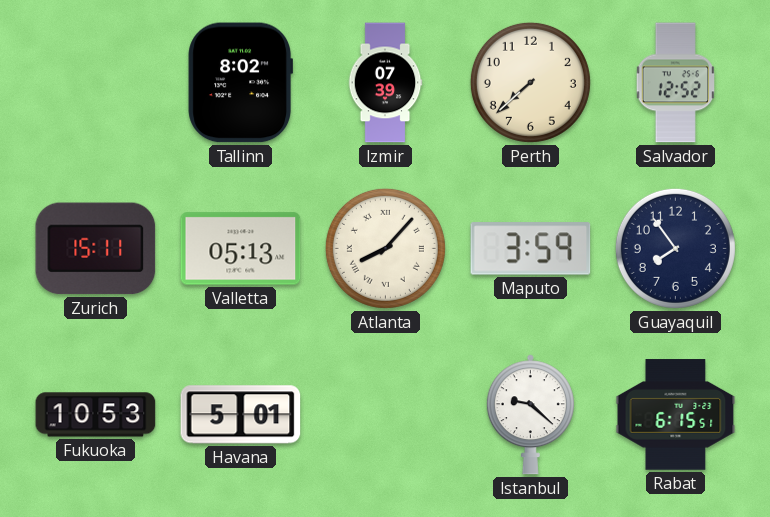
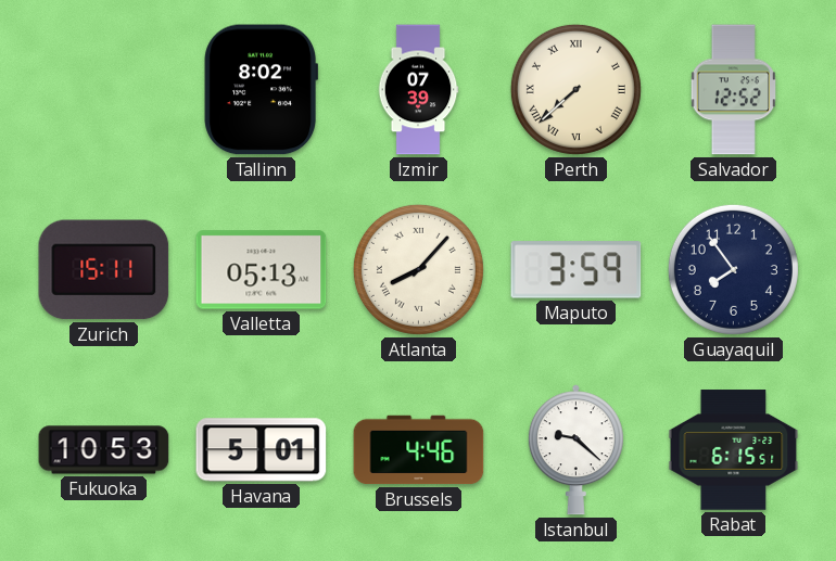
Perth numerals: Arabic -> Roman
Brussels: none -> 4:46
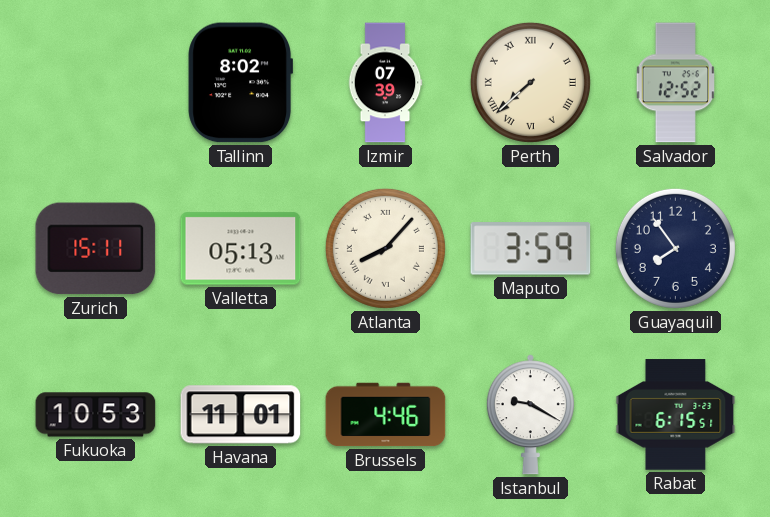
Havana: 5:01 -> 11:01
Istanbul: 9:22 -> 9:20
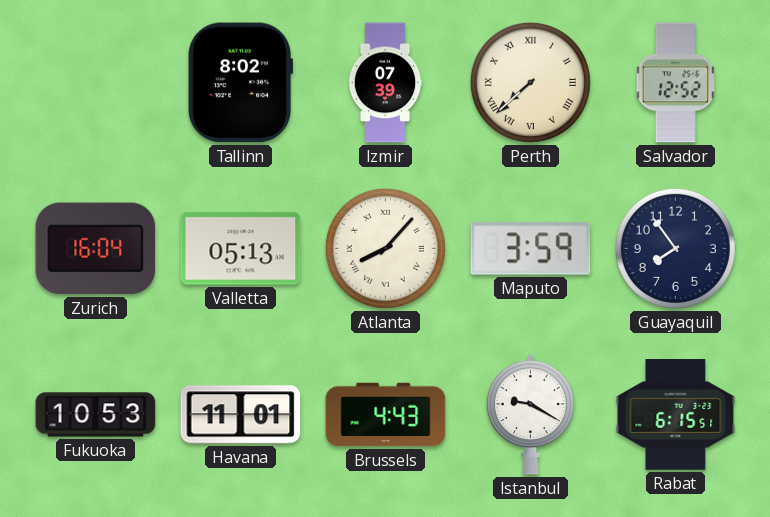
Zurich: 15:11 -> 16:04
Brussels: 4:46 -> 4:43
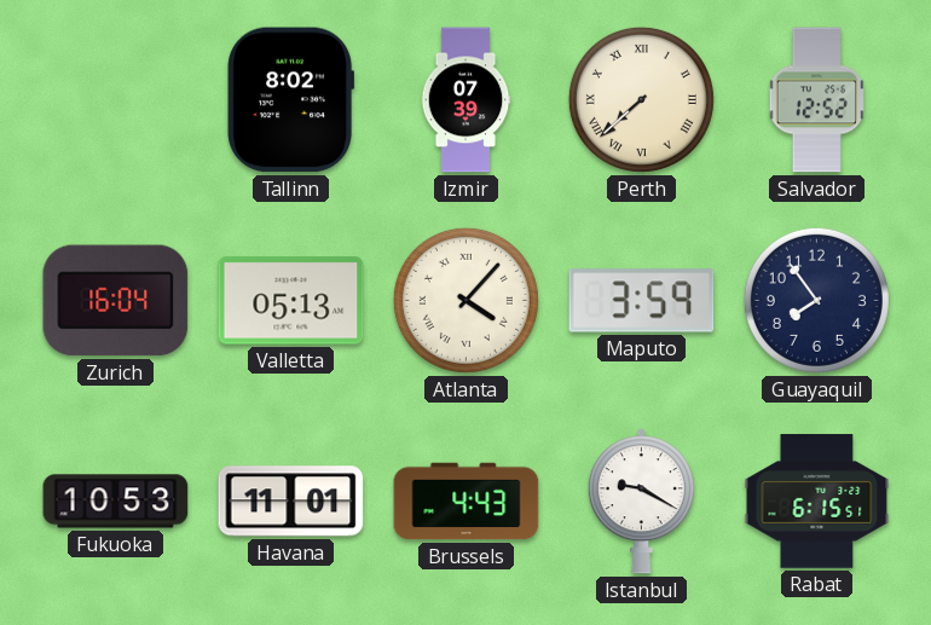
Atlanta: 8:07 -> 4:07
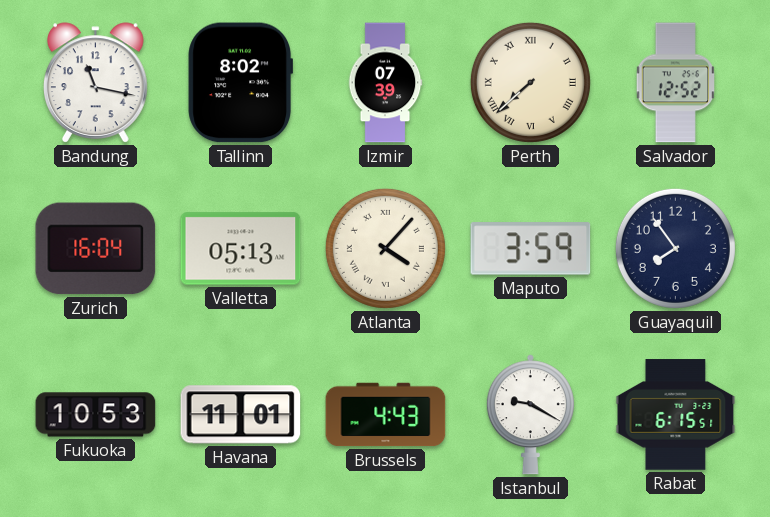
Bandung: none -> 11:17
